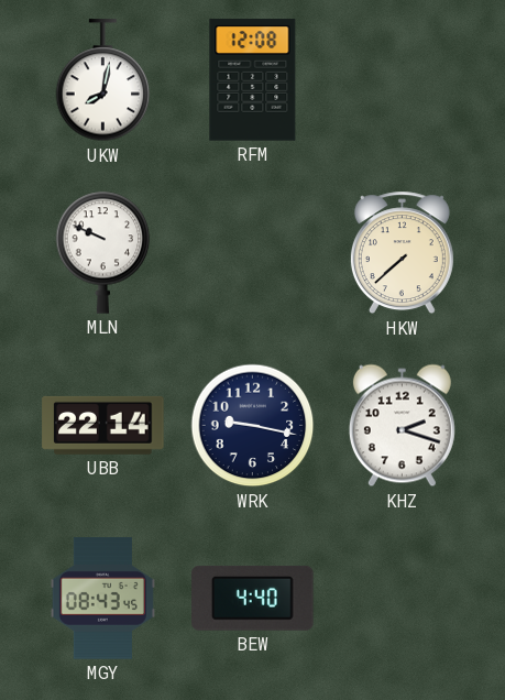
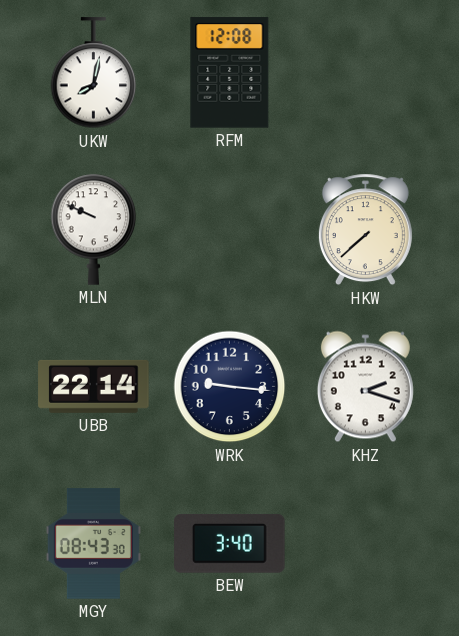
WRK: 9:17 -> 9:16
MGY: 08:43:45 -> 08:43:30
BEW: 4:40 -> 3:40
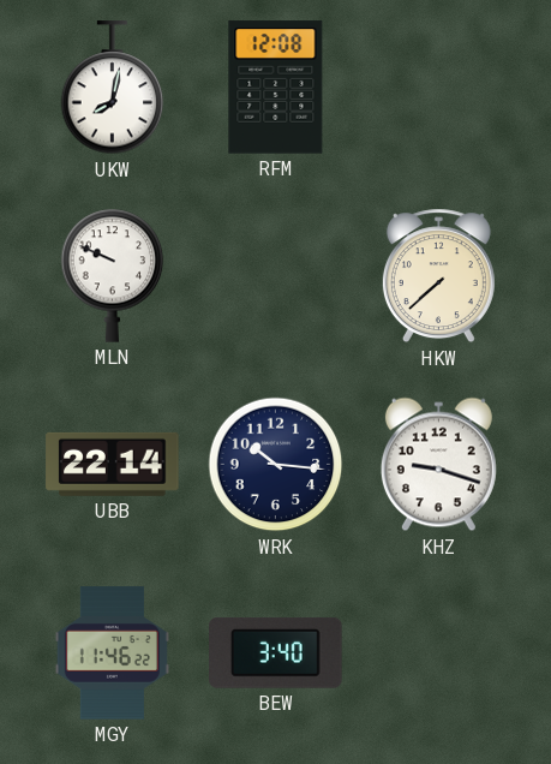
WRK: 9:16 -> 10:16
KHZ: 2:18 -> 9:18
MGY: 08:43 -> 11:46
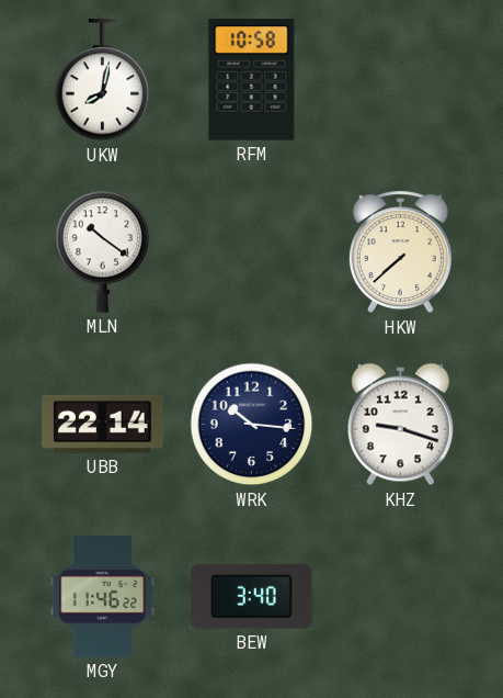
RFM: 12:08 -> 10:58
MLN: 9:49 -> 10:21
